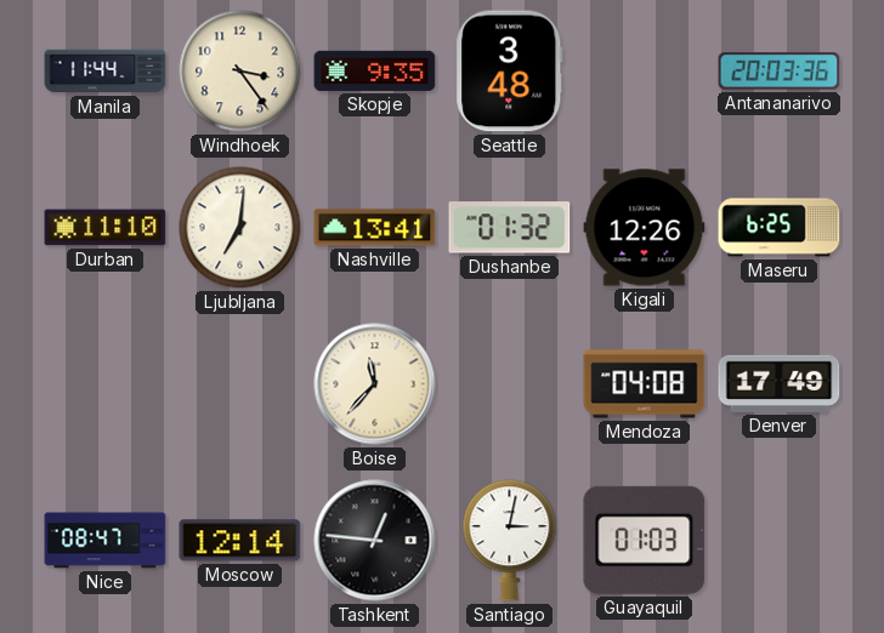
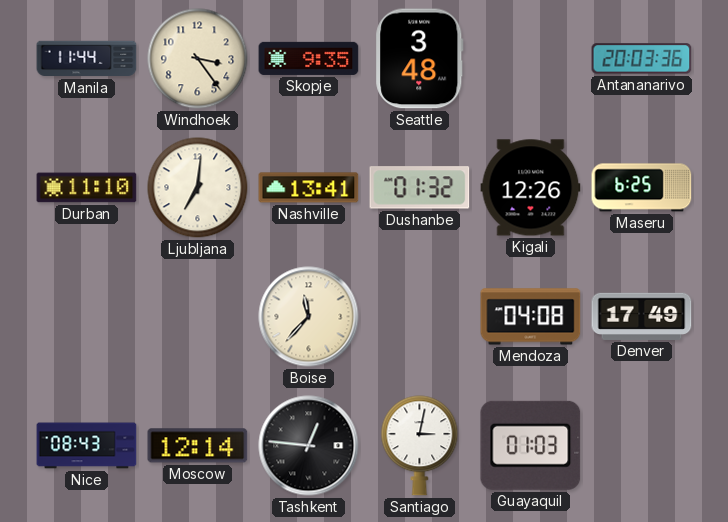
Nice: 08:47 -> 08:43
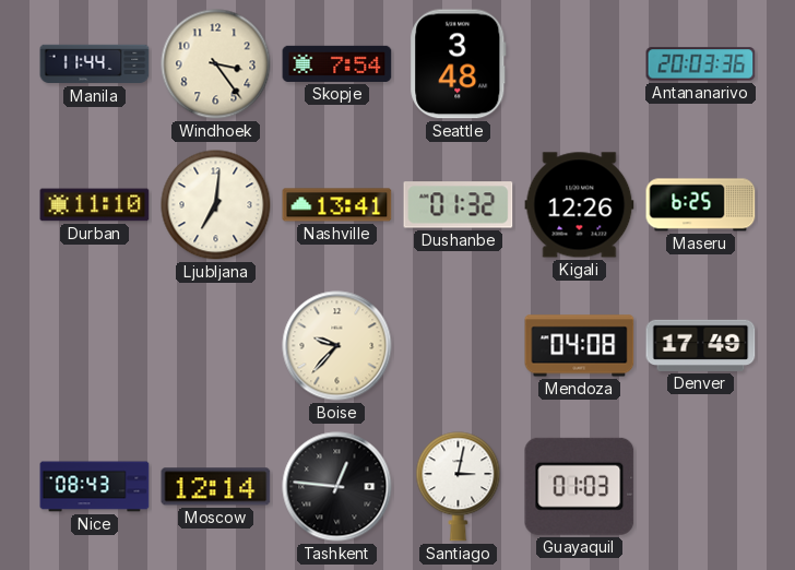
Skopje: 9:35 -> 7:54
Boise: 11:37 -> 9:37
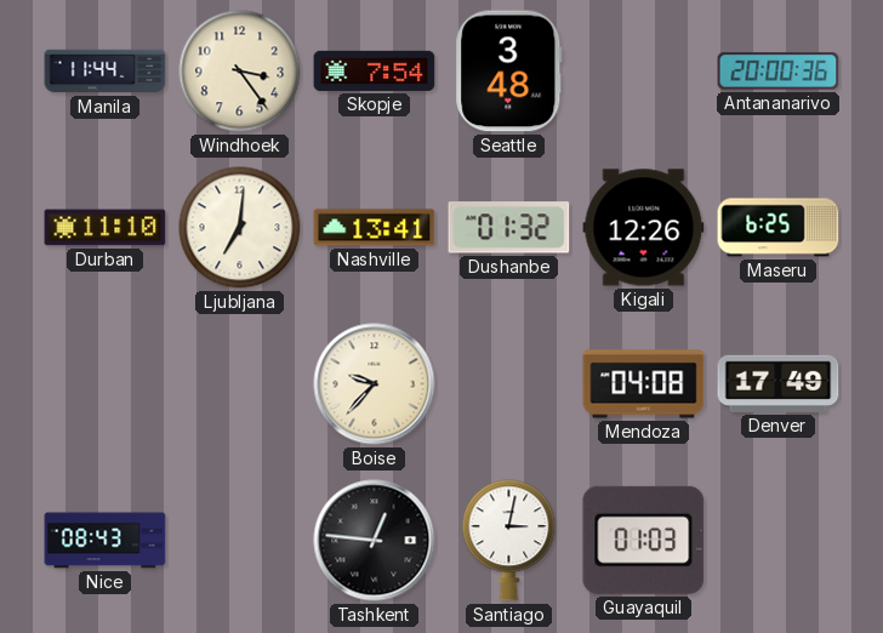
Antananarivo: 20:03 -> 20:00
Moscow: 12:14 -> none
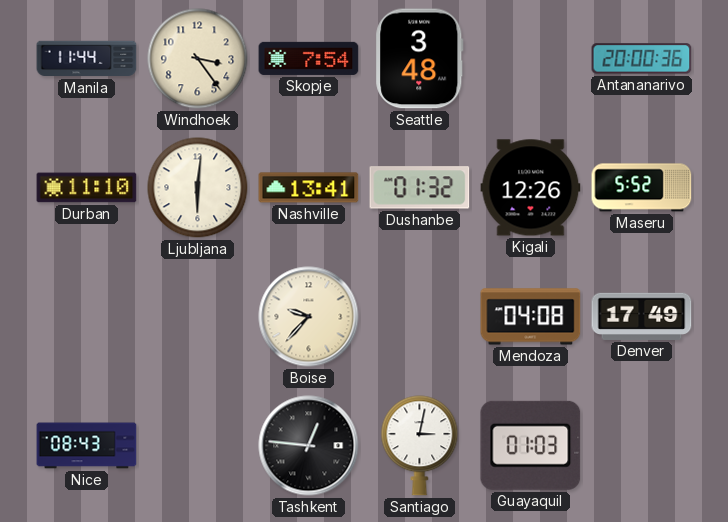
Ljubljana: 7:01 -> 6:01
Maseru: 6:25 -> 5:52
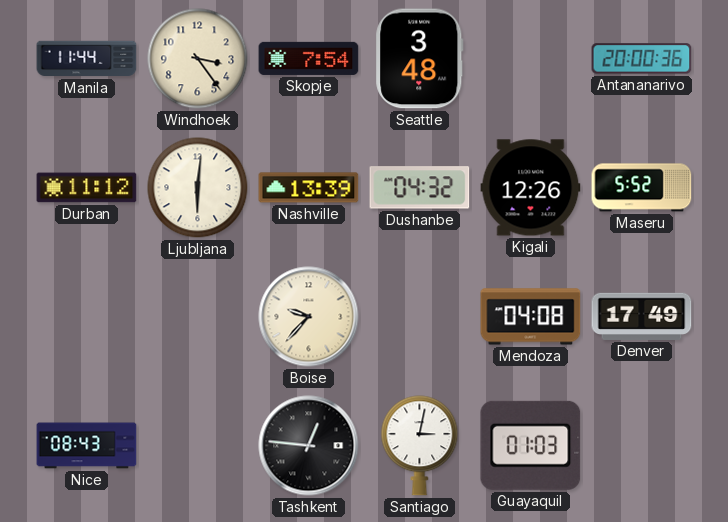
Durban: 11:10 -> 11:12
Nashville: 13:41 -> 13:39
Dushanbe: 01:32 -> 04:32
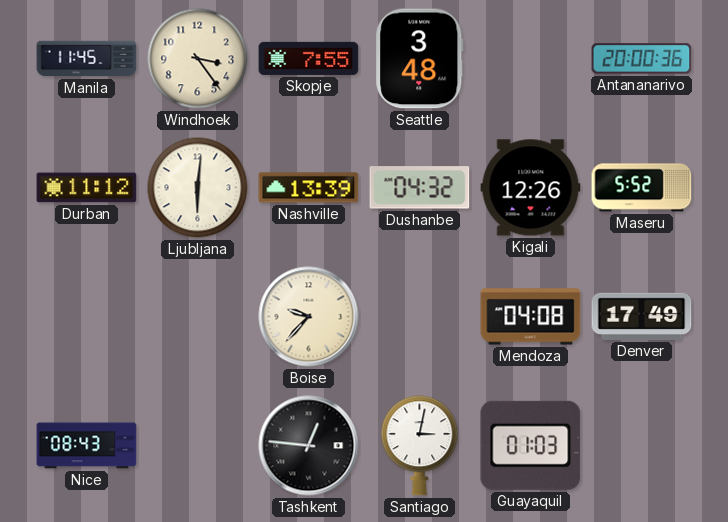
Manila: 11:44 -> 11:45
Skopje: 7:54 -> 7:55
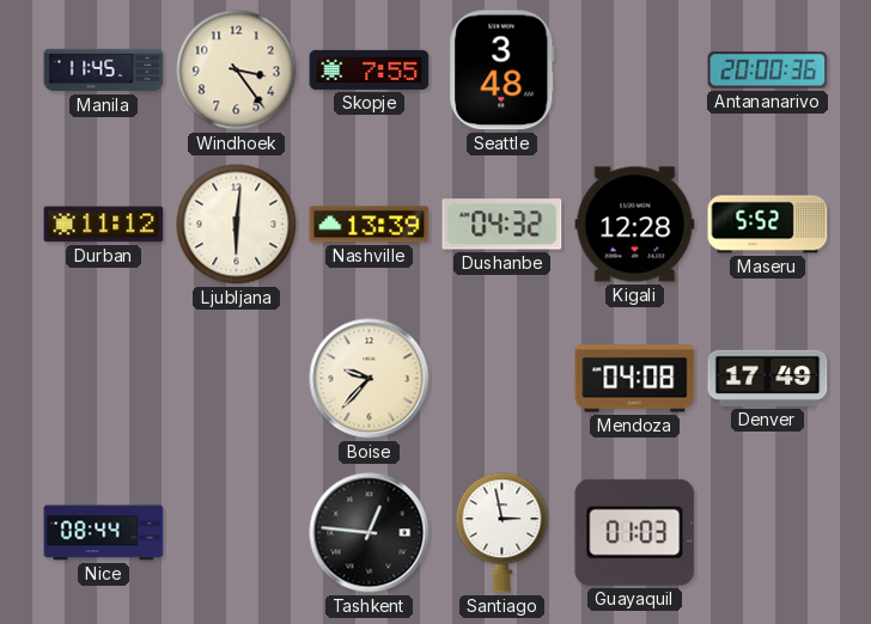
Kigali: 12:26 -> 12:28
Nice: 08:43 -> 08:44
Santiago: 3:02 -> 2:58
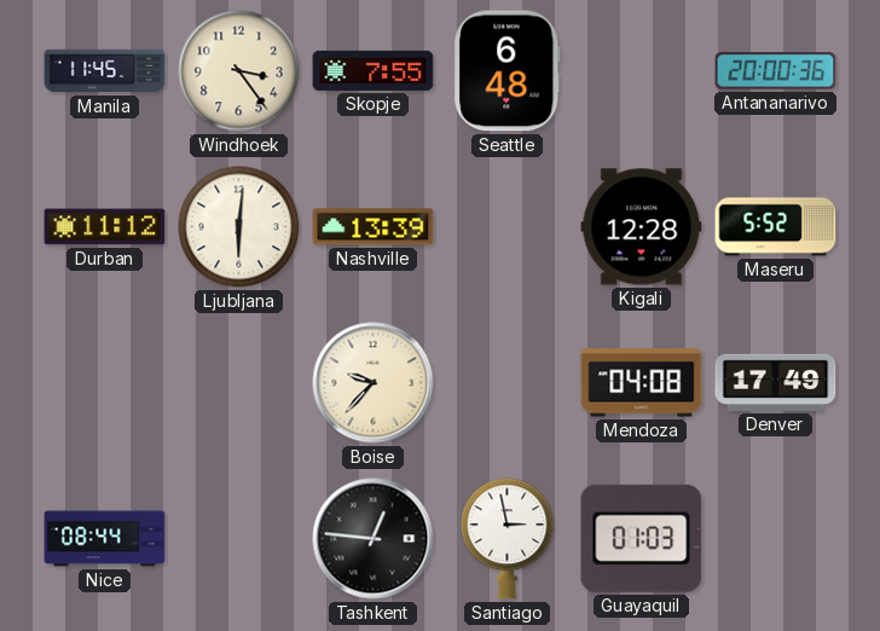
Seattle: 3:48 -> 6:48
Dushanbe: 04:32 -> none
